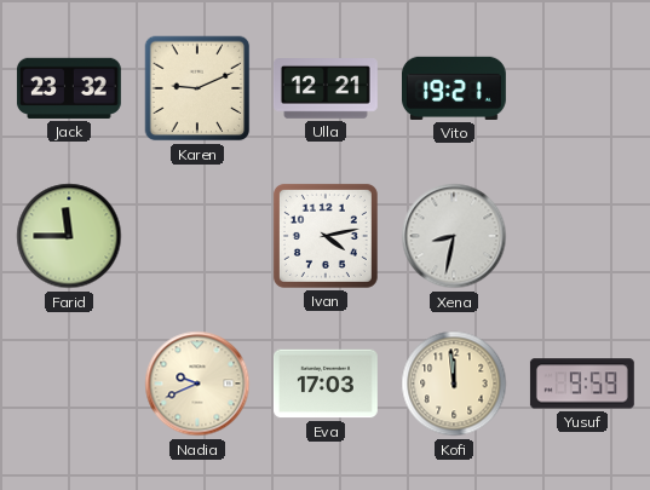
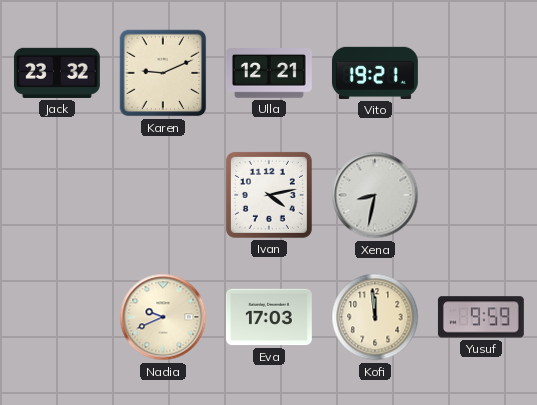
Farid: 11:45 -> none
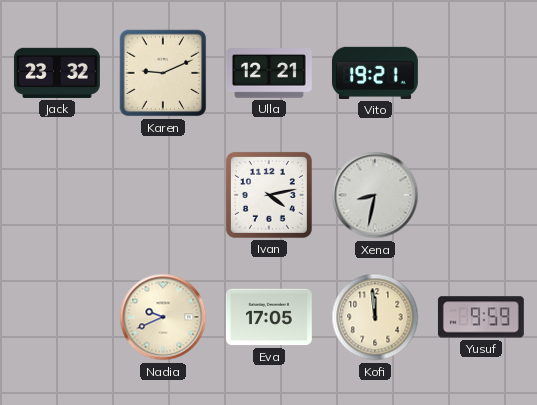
Eva: 17:03 -> 17:05
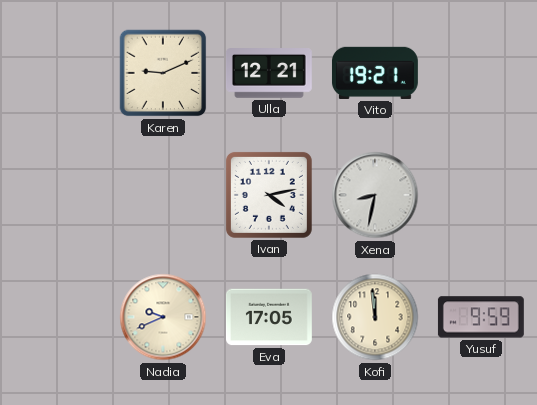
Jack: 23:32 -> none
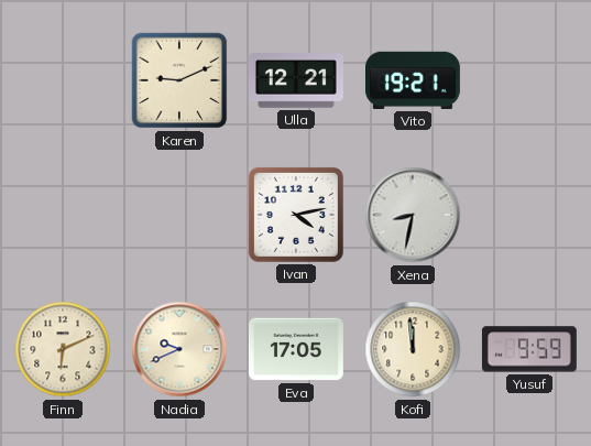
Finn: none -> 6:11
